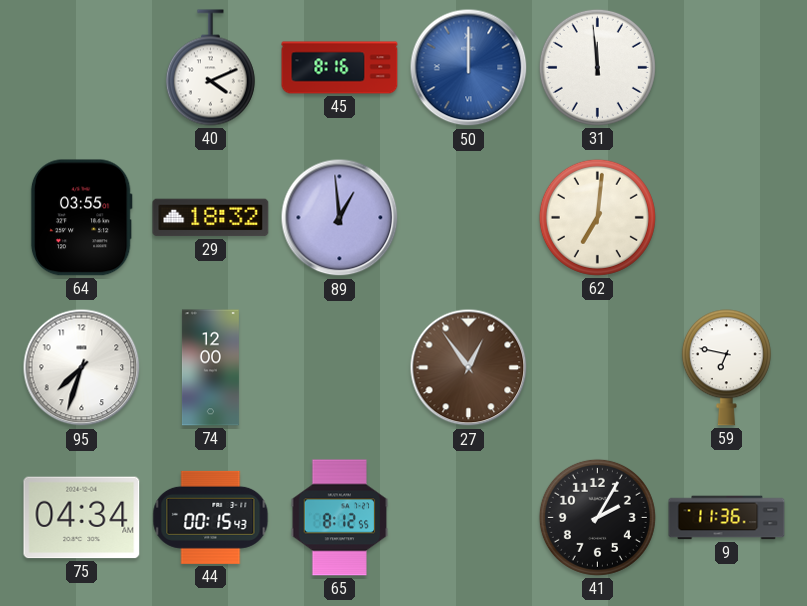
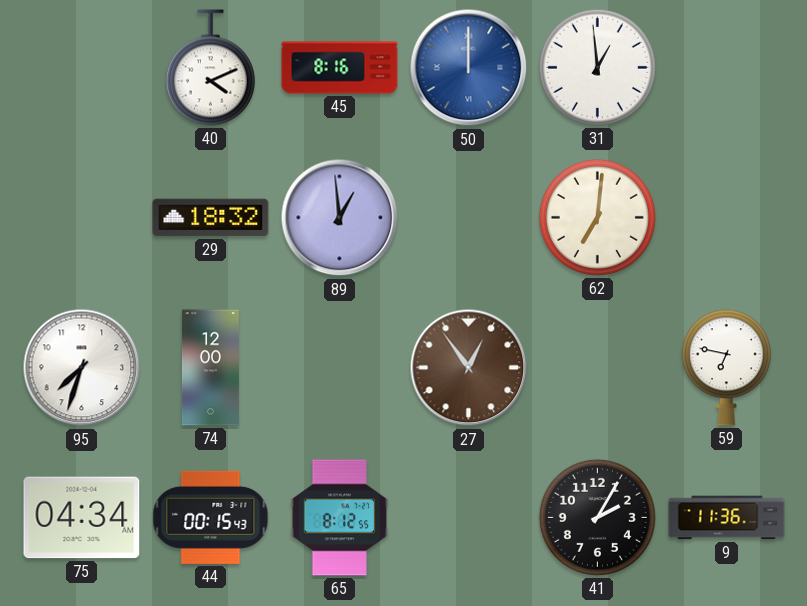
31: 11:59 -> 12:59
64: 03:55 -> none
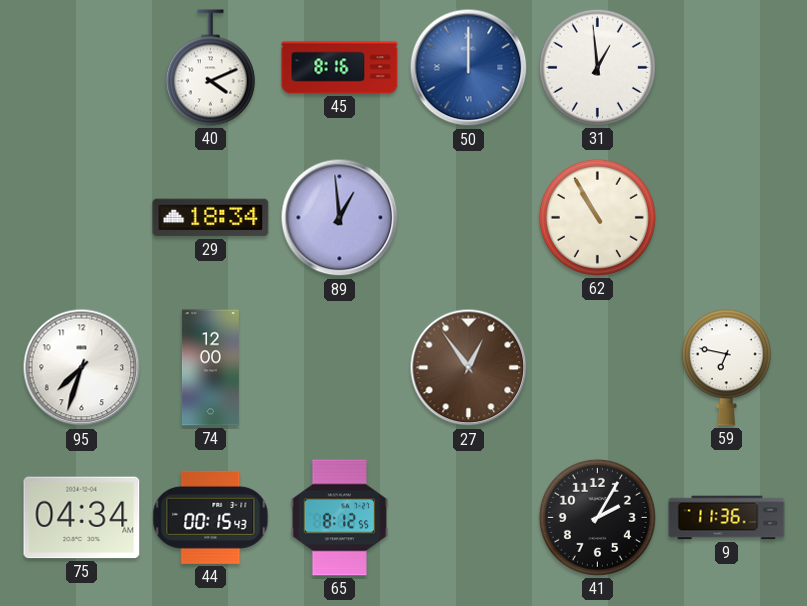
29: 18:32 -> 18:34
62: 7:01 -> 10:55
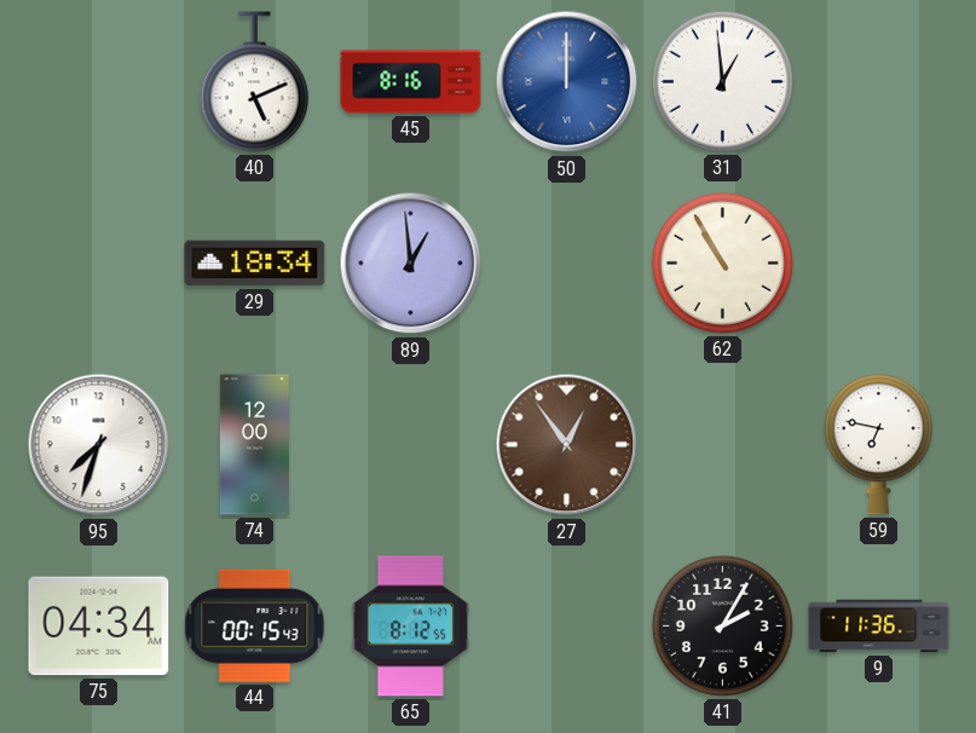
40: 4:11 -> 5:11
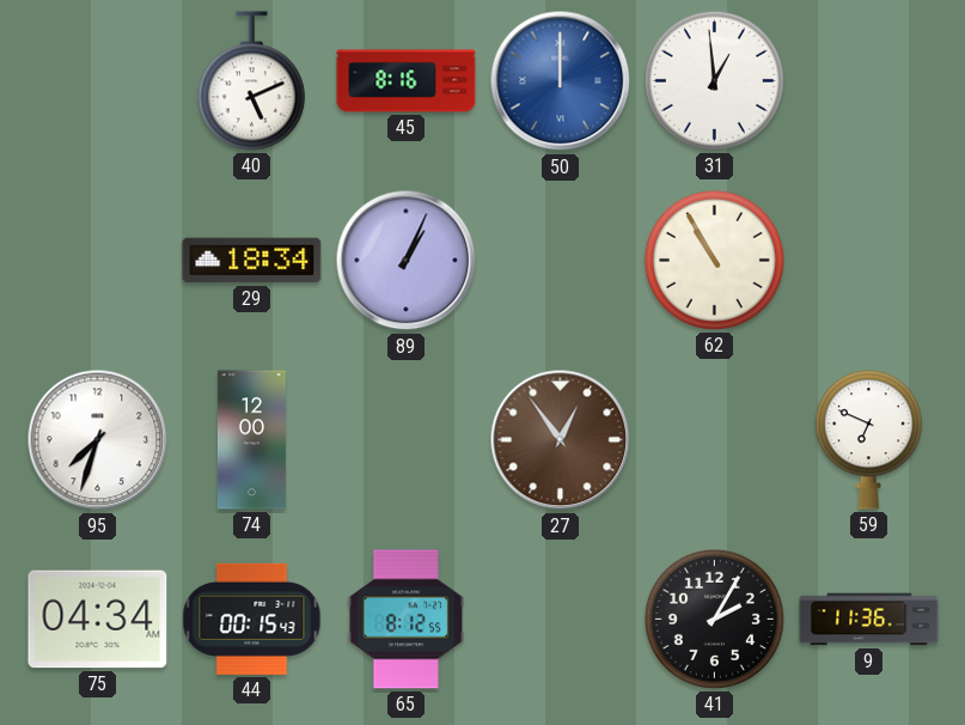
89: 12:59 -> 1:04
59: 6:47 -> 6:49
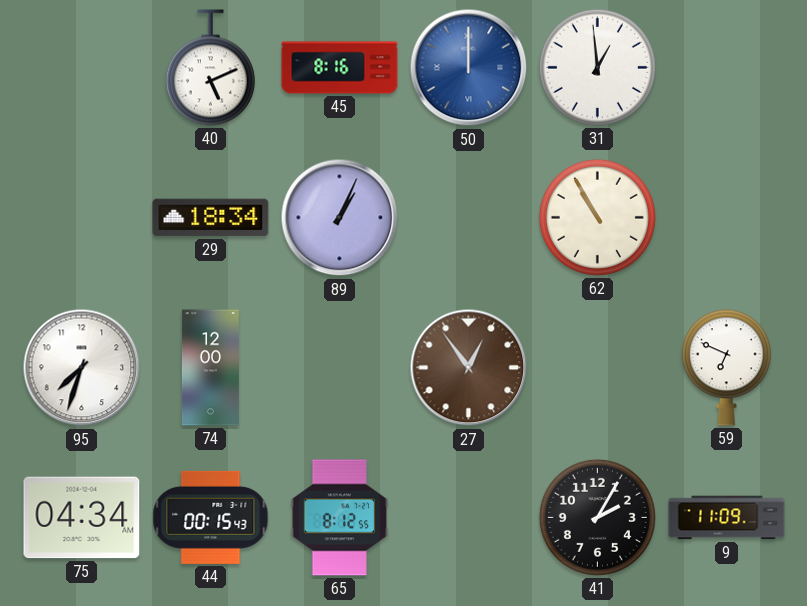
9: 11:36 -> 11:09
